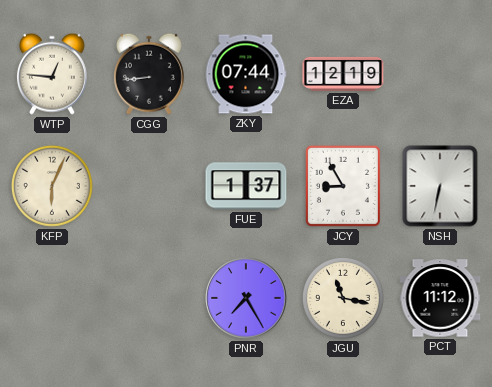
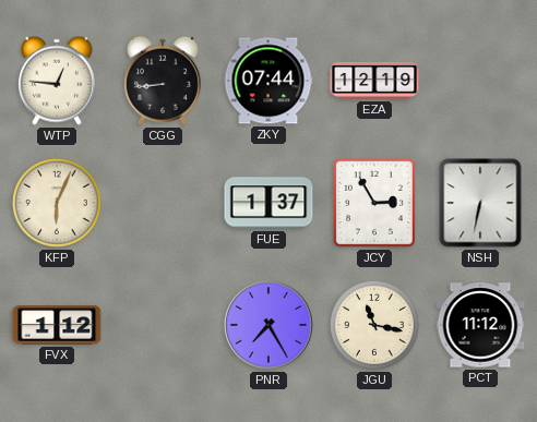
JCY: 8:55 -> 2:55
FVX: none -> 1:12
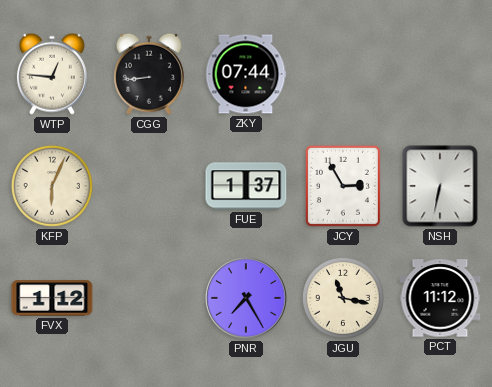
EZA: 12:19 -> none
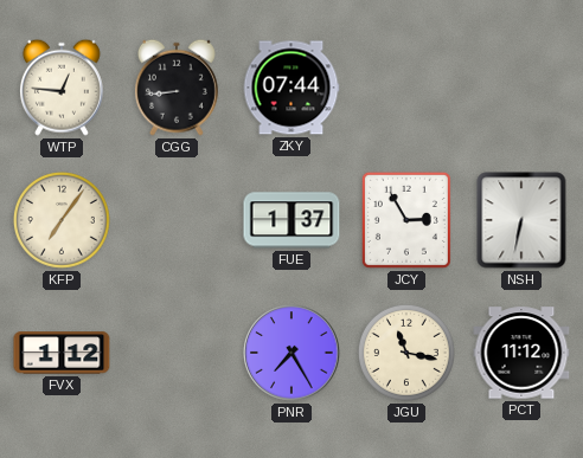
KFP: 6:04 -> 7:06
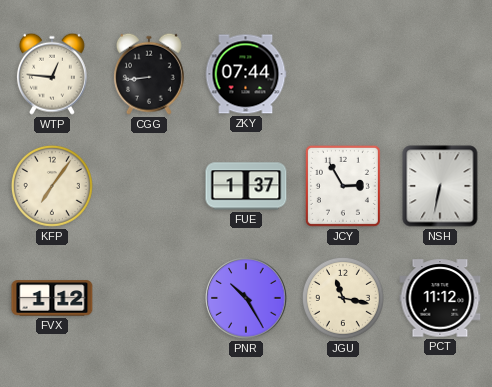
PNR: 7:25 -> 10:25
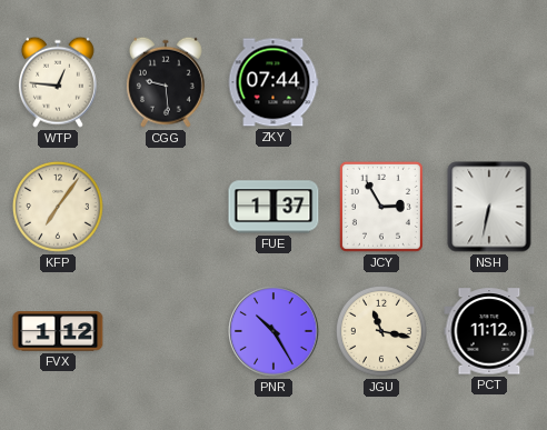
CGG: 8:44 -> 9:29
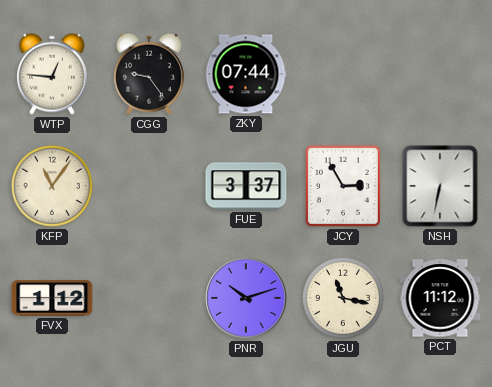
CGG: 9:29 -> 9:24
KFP: 7:06 -> 11:06
FUE: 1:37 -> 3:37
PNR: 10:25 -> 10:12
